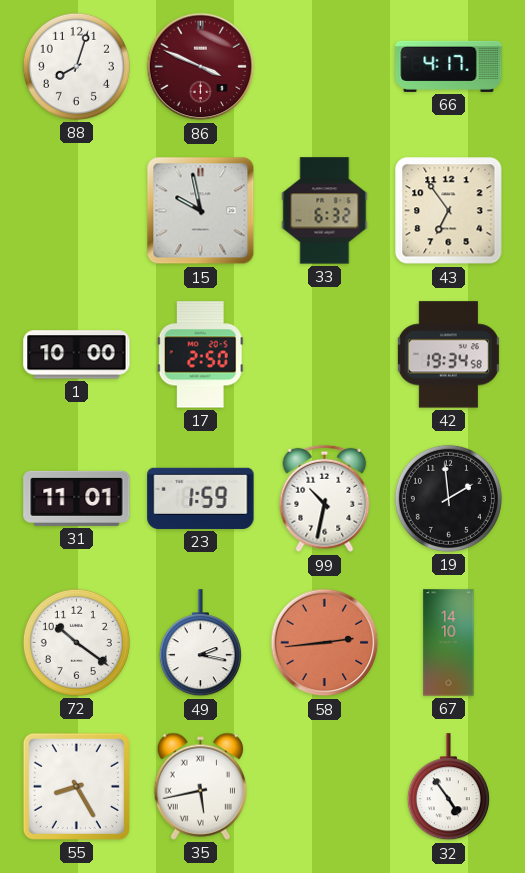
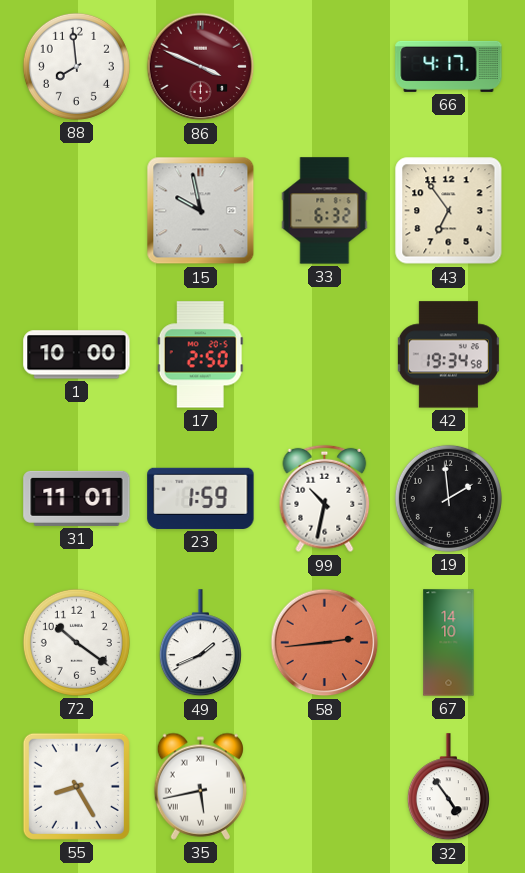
88: 8:03 -> 7:59
49: 2:17 -> 1:41
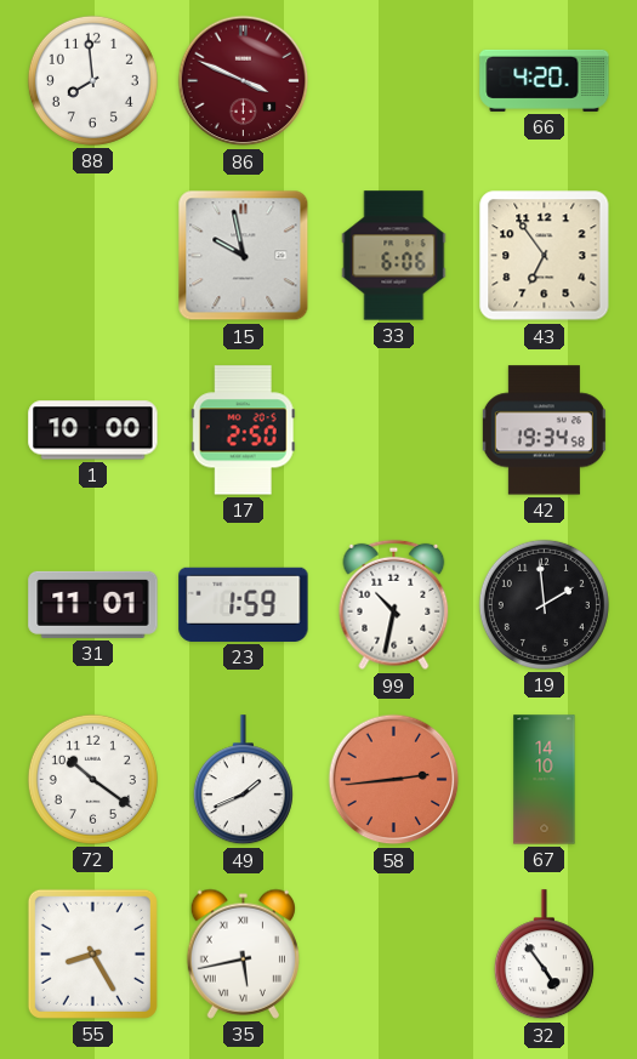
66: 4:17 -> 4:20
33: 6:32 -> 6:06
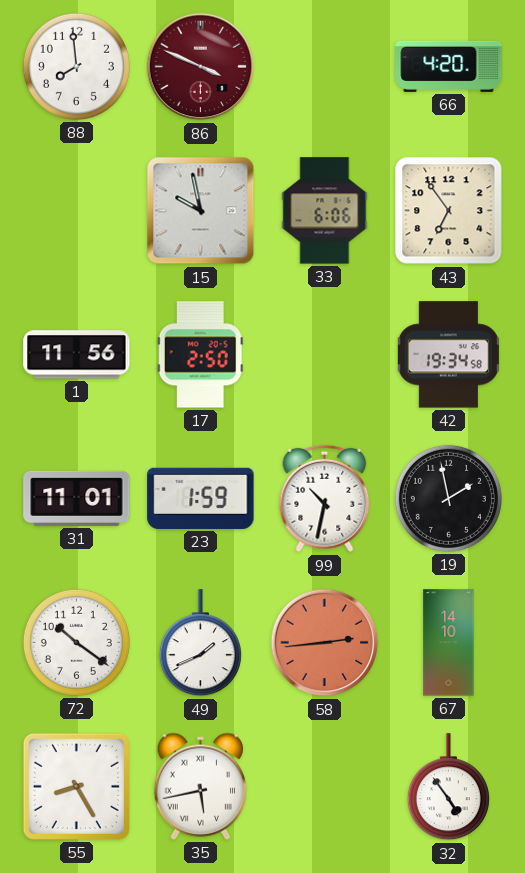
1: 10:00 -> 11:56
19: 1:59 -> 1:58
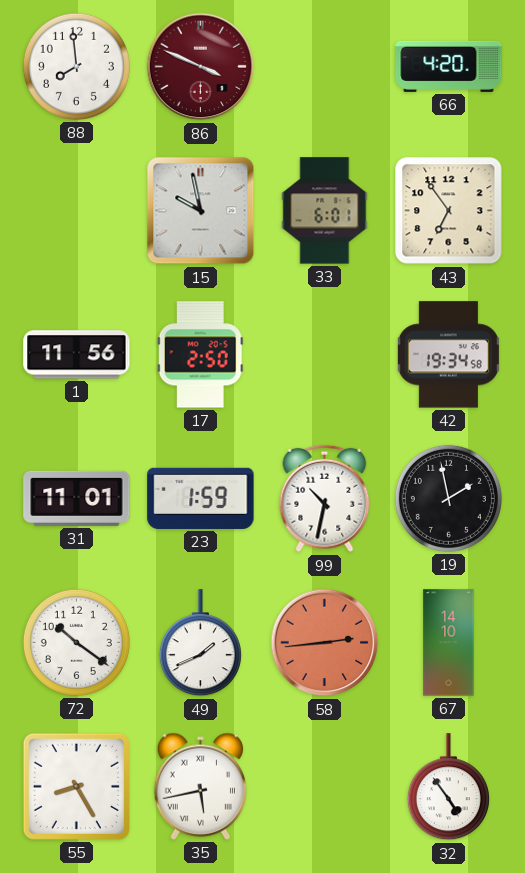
33: 6:06 -> 6:01
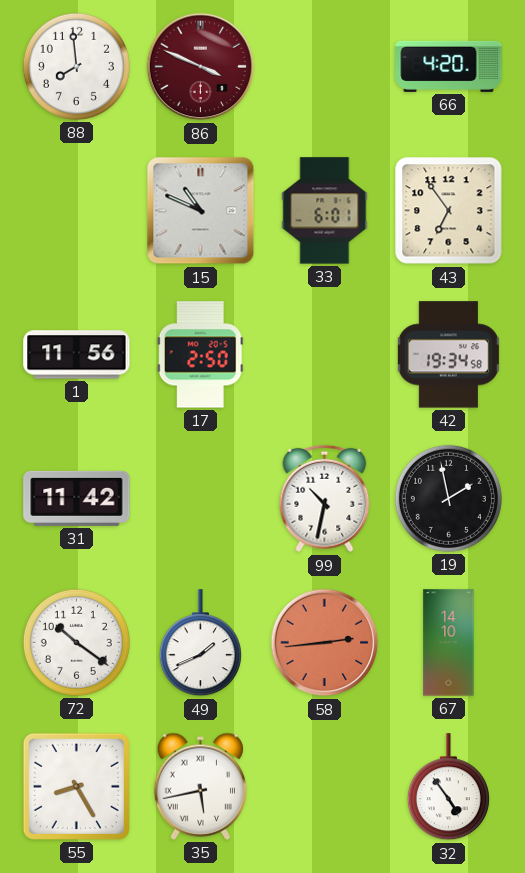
15: 9:58 -> 10:49
31: 11:01 -> 11:42
23: 1:59 -> none
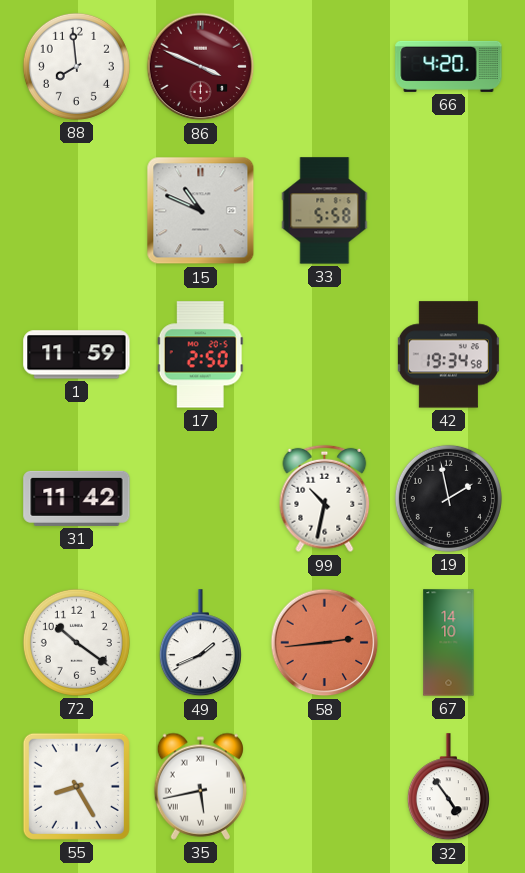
33: 6:01 -> 5:58
43: 6:54 -> none
1: 11:56 -> 11:59
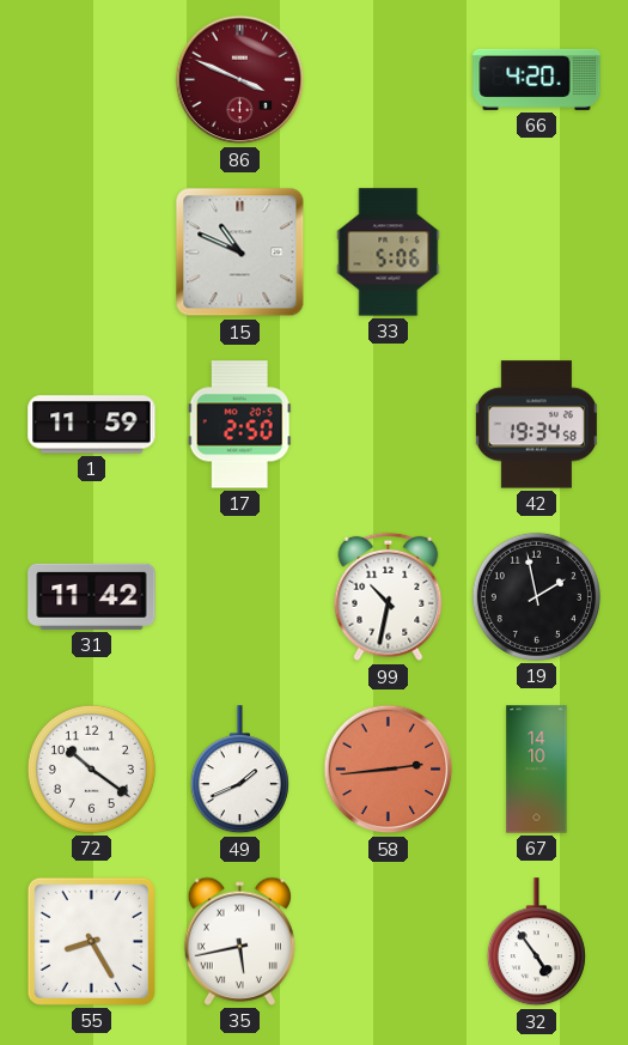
88: 7:59 -> none
33: 5:58 -> 5:06
